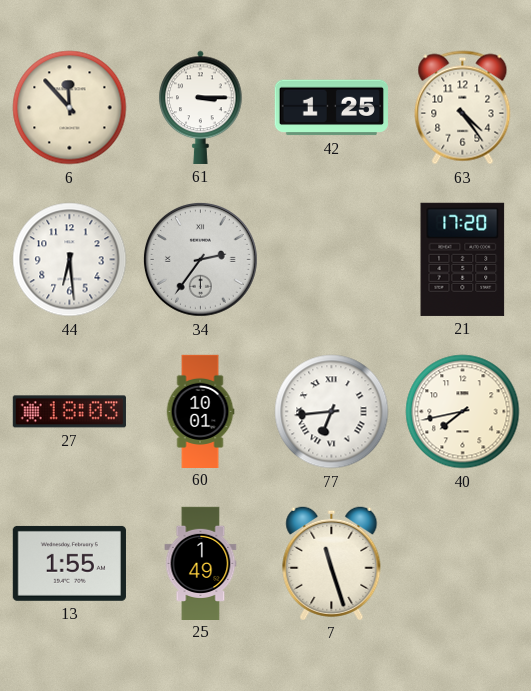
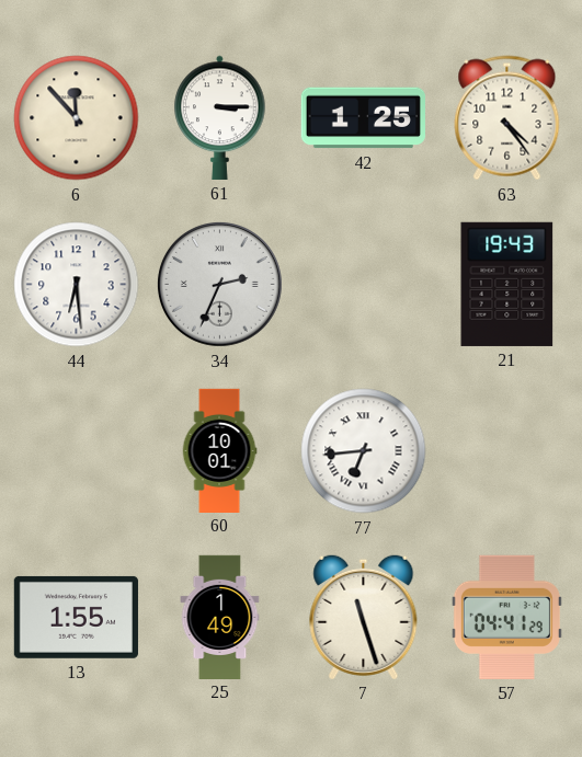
34: 2:36 -> 2:34
21: 17:20 -> 19:43
27: 18:03 -> none
40: 7:43 -> none
57: none -> 04:41
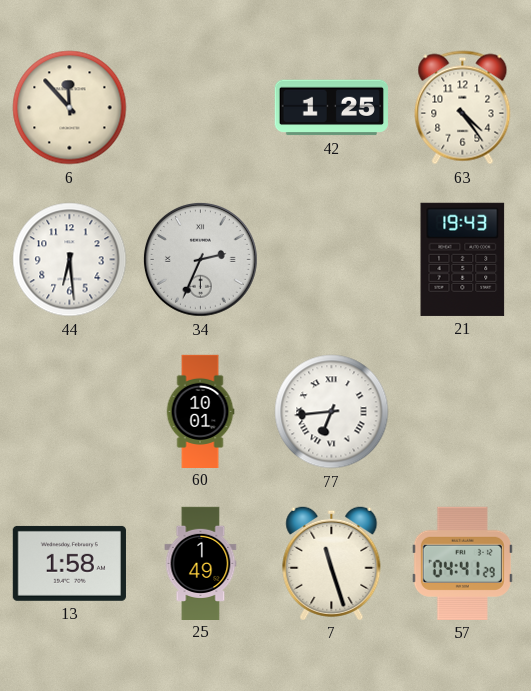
61: 3:15 -> none
13: 1:55 -> 1:58
